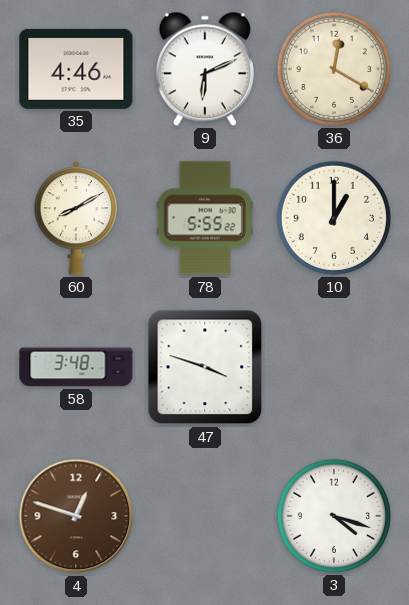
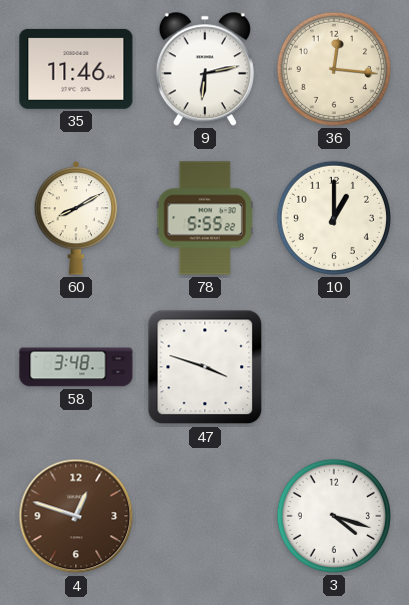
35: 4:46 -> 11:46
9: 6:11 -> 6:13
36: 12:20 -> 12:16
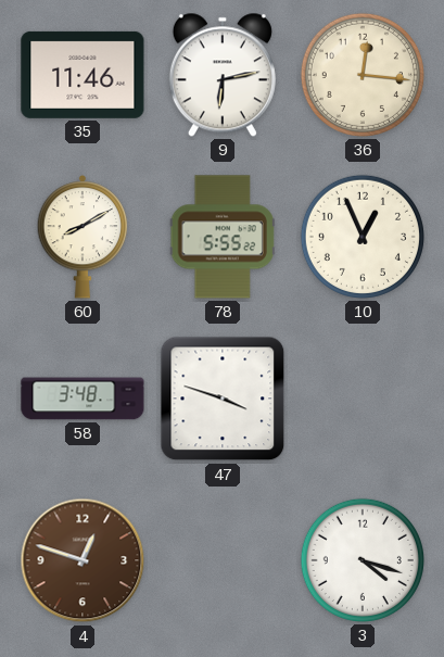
10: 1:00 -> 12:56
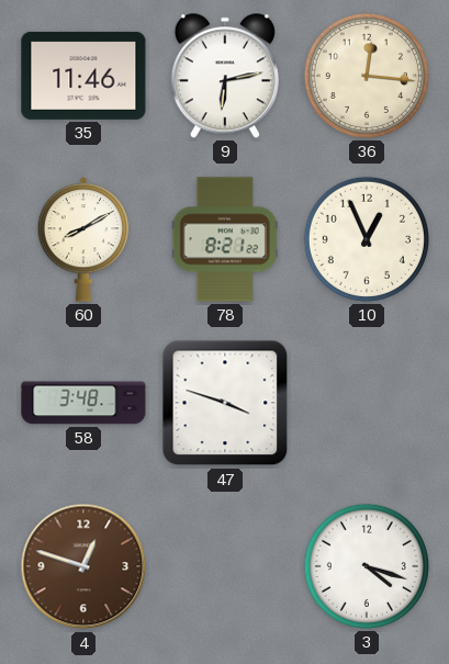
78: 5:55 -> 8:21
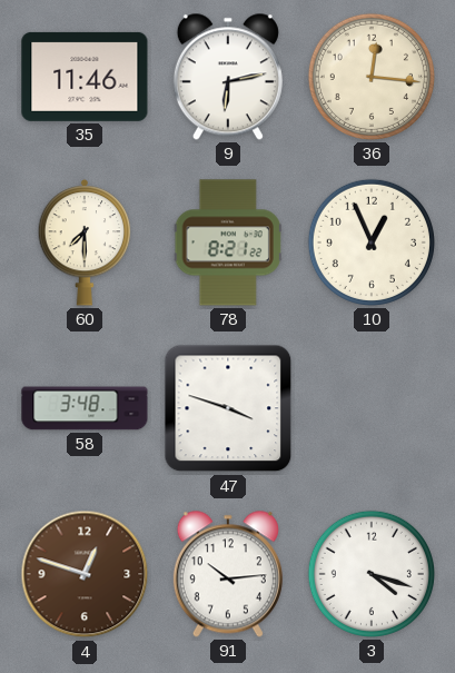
60: 8:10 -> 7:30
91: none -> 10:14
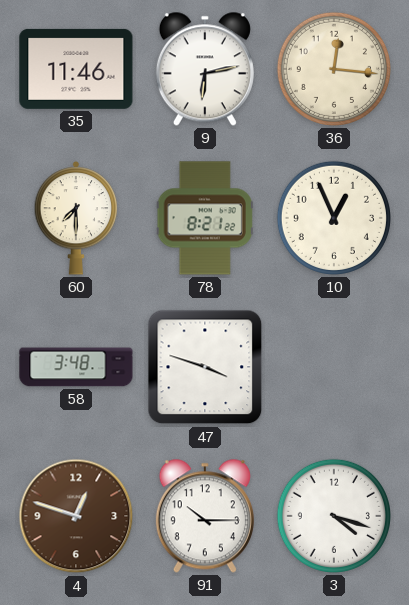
91: 10:14 -> 10:15
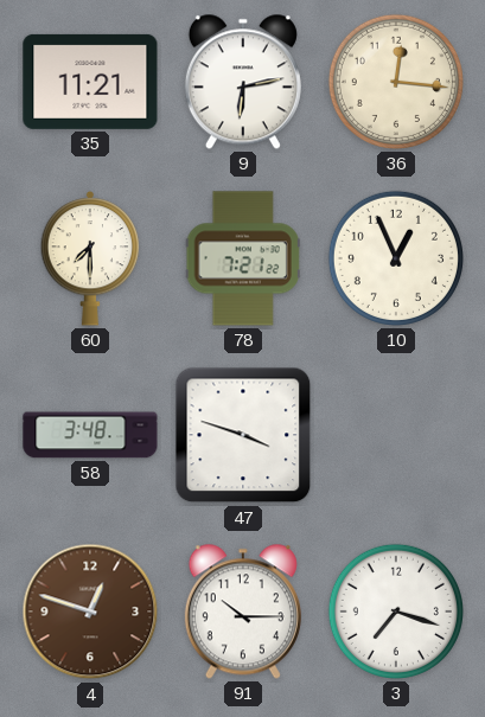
35: 11:46 -> 11:21
78: 8:21 -> 7:21
3: 4:18 -> 7:18
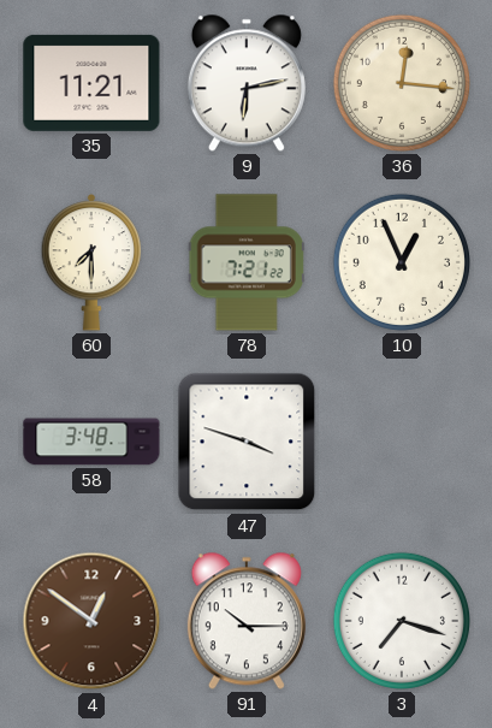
4: 12:48 -> 12:51
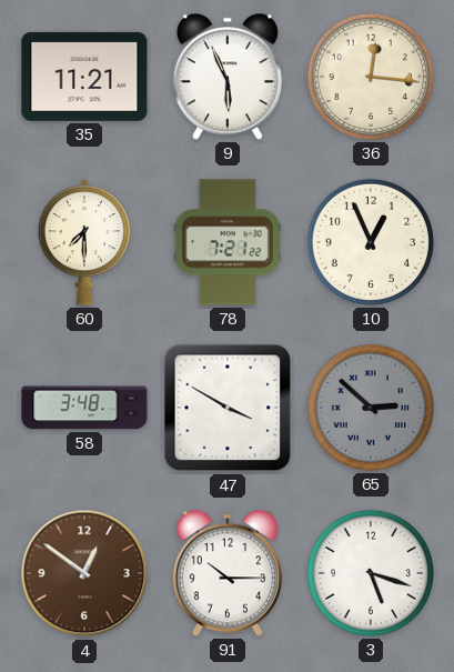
9: 6:13 -> 5:56
47: 3:48 -> 3:50
65: none -> 2:52
3: 7:18 -> 5:18
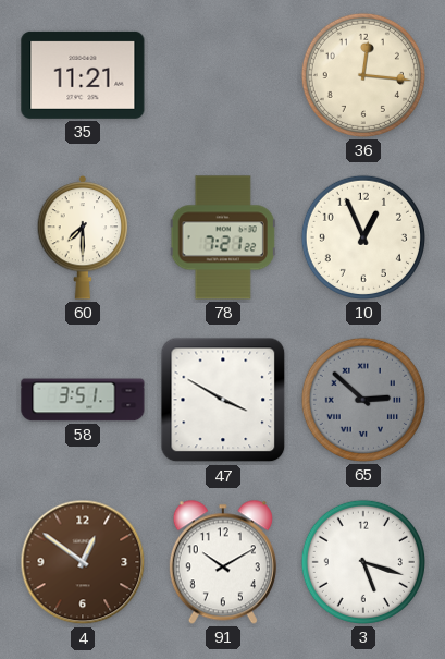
9: 5:56 -> none
58: 3:48 -> 3:51
91: 10:15 -> 10:10
